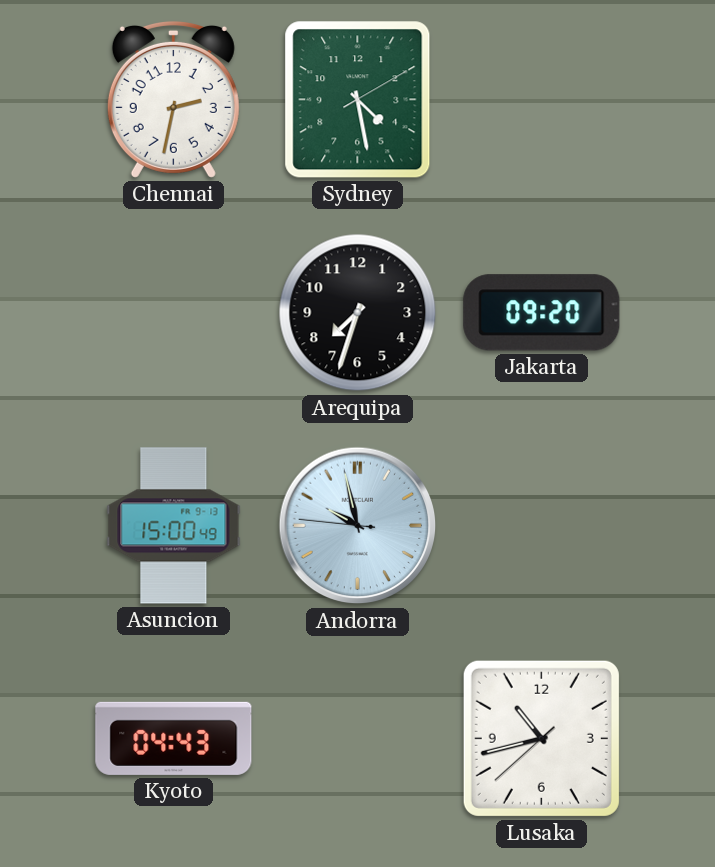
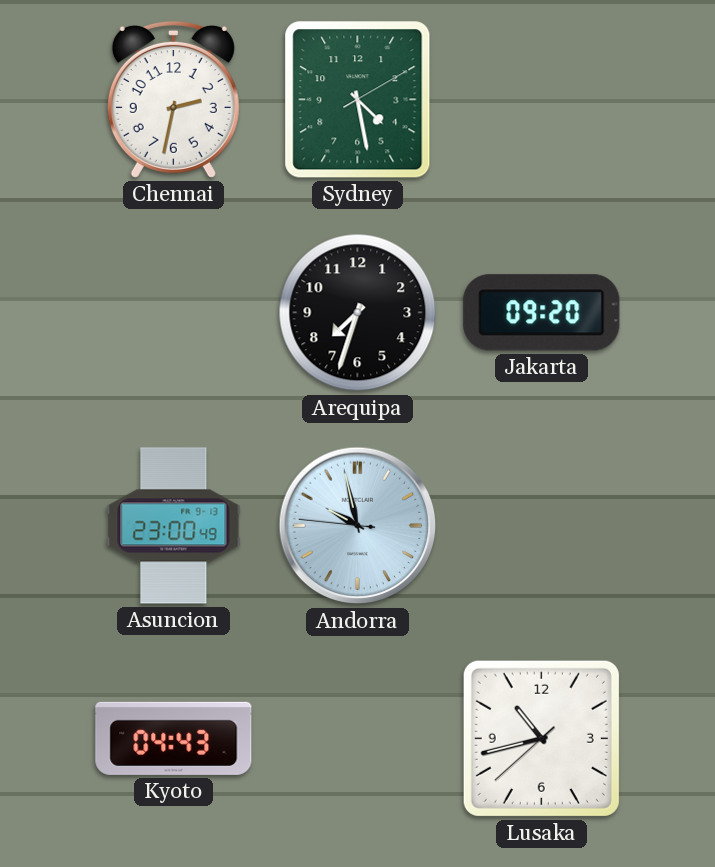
Asuncion: 15:00 -> 23:00
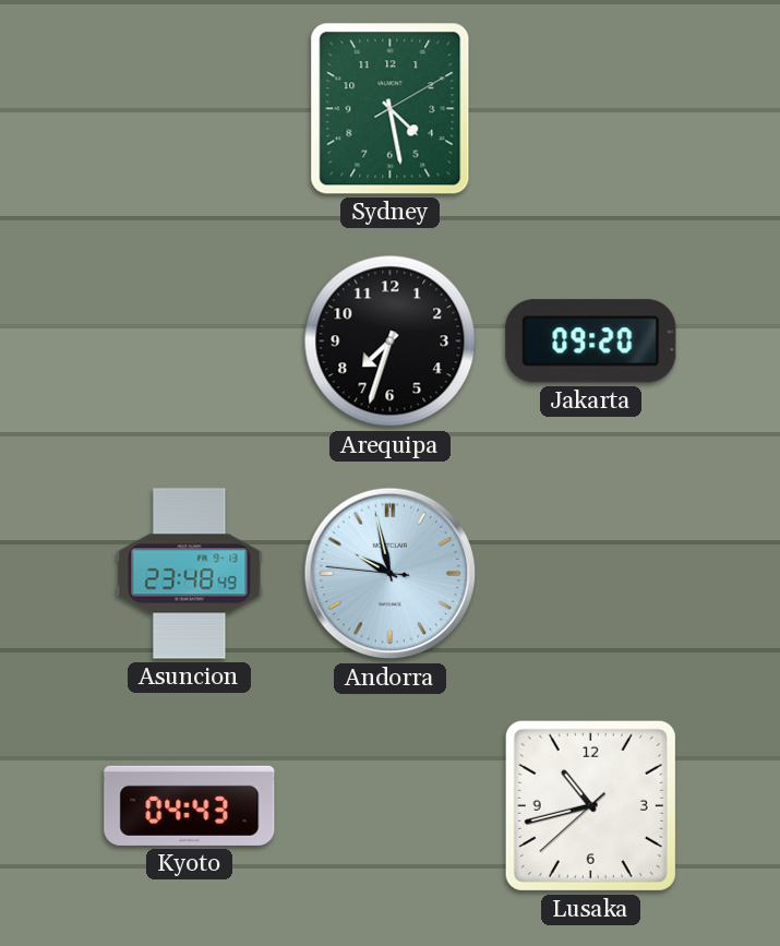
Chennai: 2:32 -> none
Asuncion: 23:00 -> 23:48
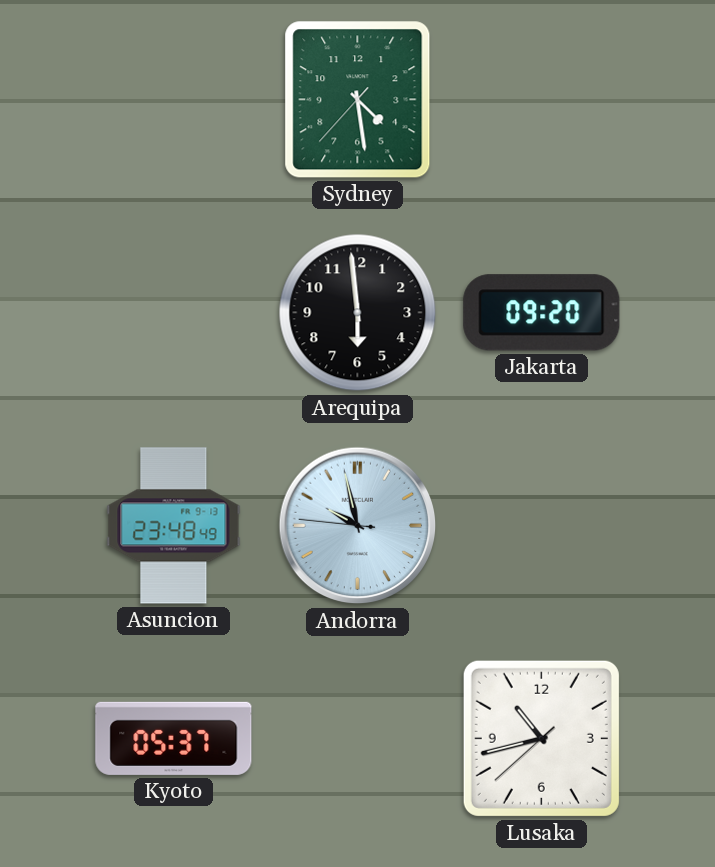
Sydney: 4:28:10 -> 4:28:37
Arequipa: 7:33 -> 5:59
Kyoto: 04:43 -> 05:37
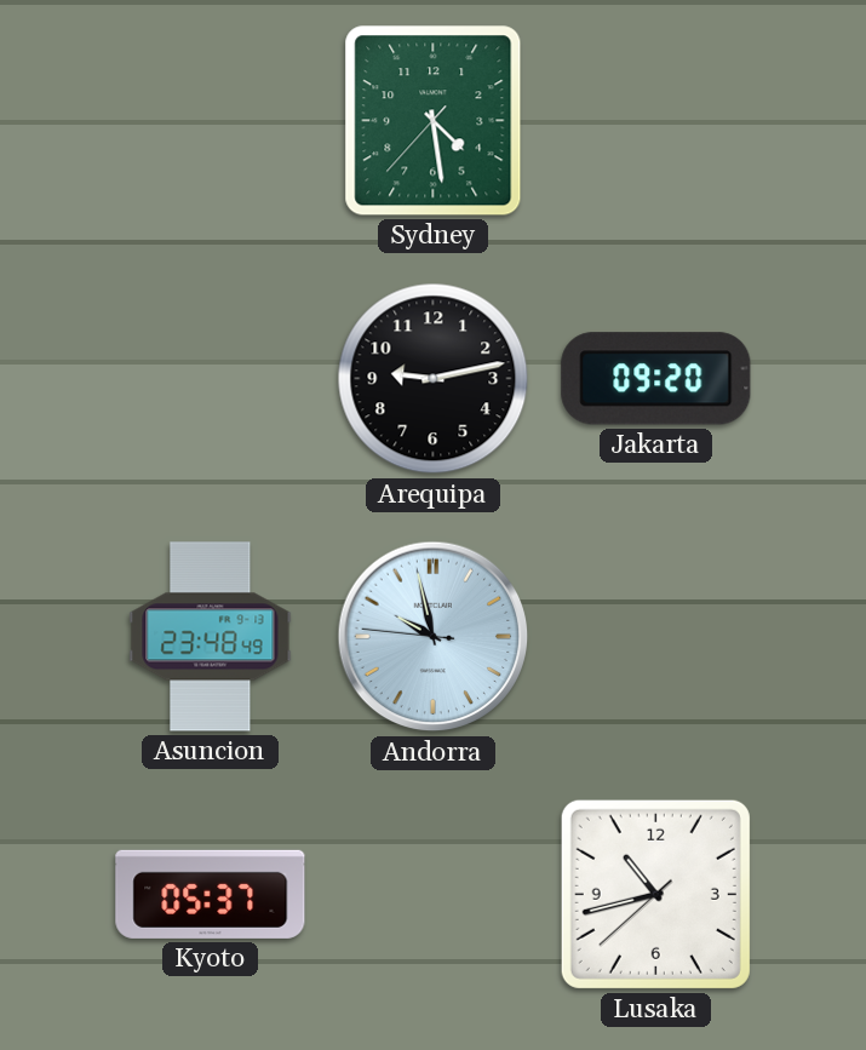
Arequipa: 5:59 -> 9:13
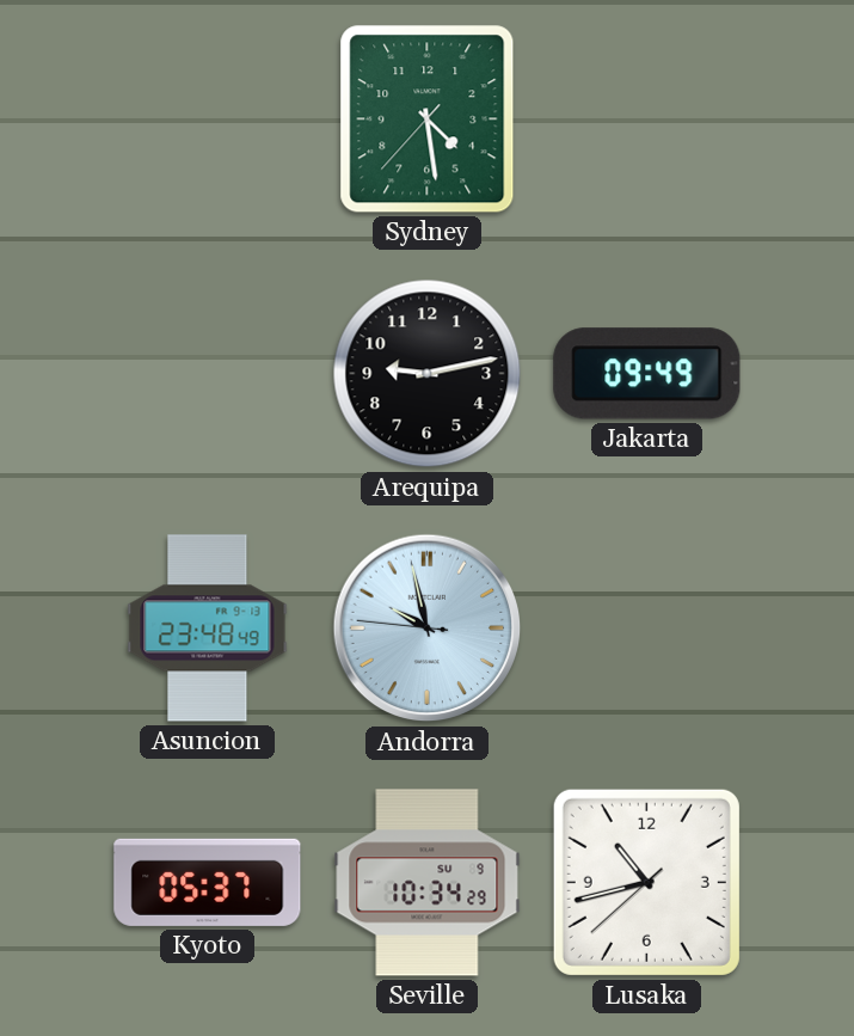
Jakarta: 09:20 -> 09:49
Seville: none -> 10:34
